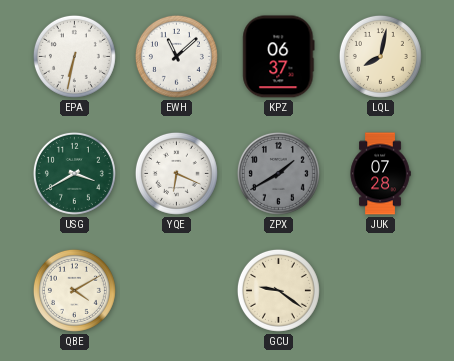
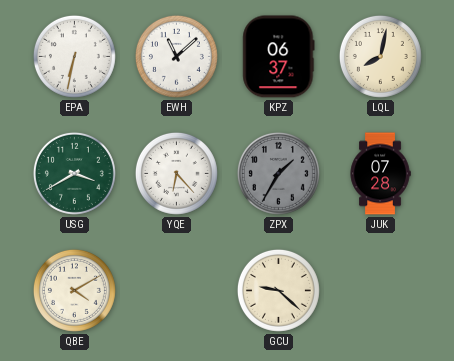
YQE: 6:19 -> 6:23
ZPX: 1:40 -> 1:35
GCU: 9:21 -> 9:22
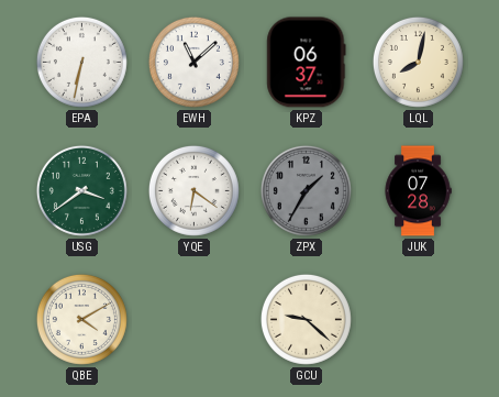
USG: 3:40 -> 3:39
YQE: 6:23 -> 6:21
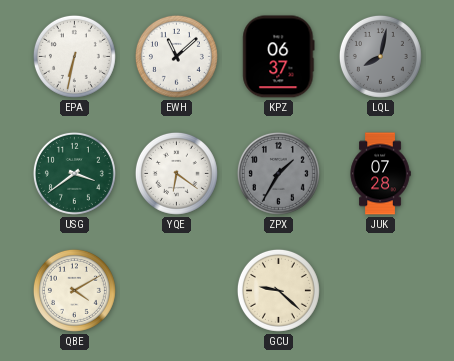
LQL dial: cream -> grey
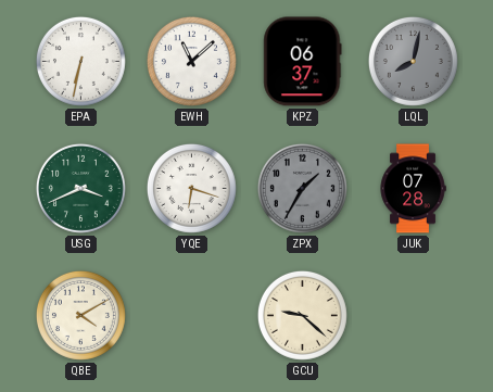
USG: 3:39 -> 3:41
YQE: 6:21 -> 6:18
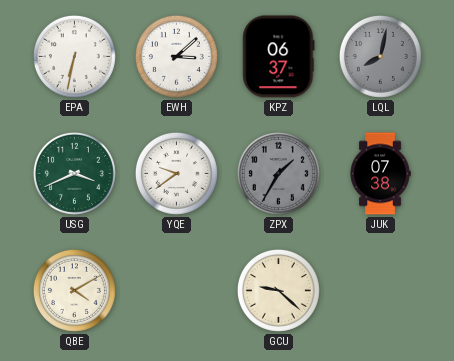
EWH: 11:08 -> 3:08
YQE: 6:18 -> 9:39
JUK: 07:28 -> 07:38
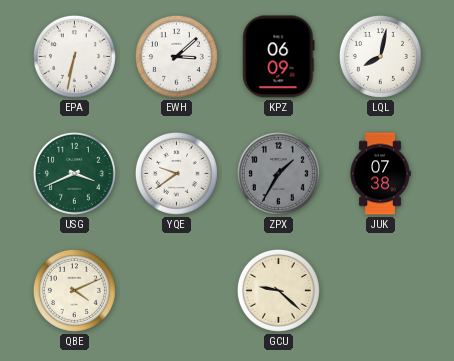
KPZ: 06:37 -> 06:09
LQL dial: grey -> white
QBE: 4:10 -> 4:11
